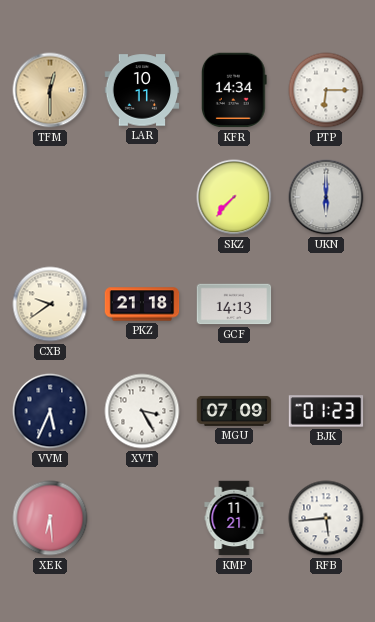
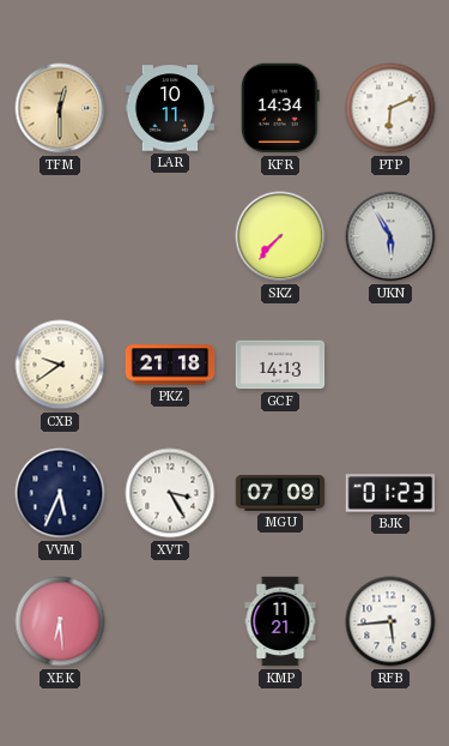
PTP: 6:15 -> 6:11
UKN: 6:00 -> 5:55
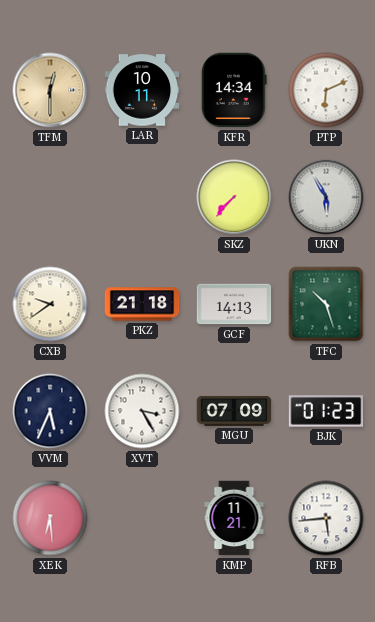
TFC: none -> 10:27
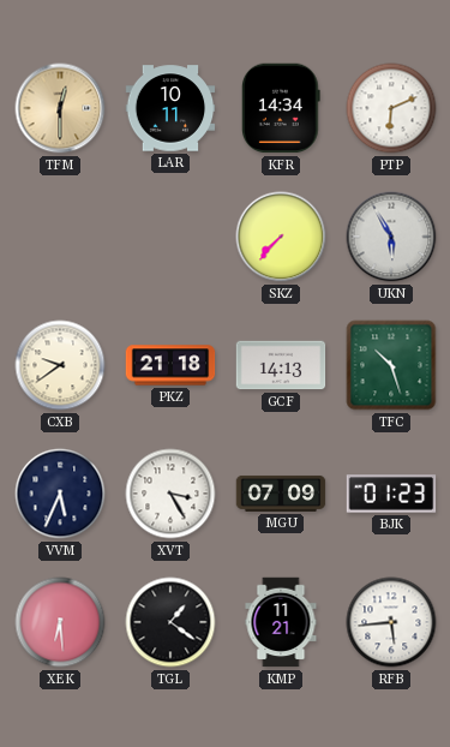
TGL: none -> 1:21
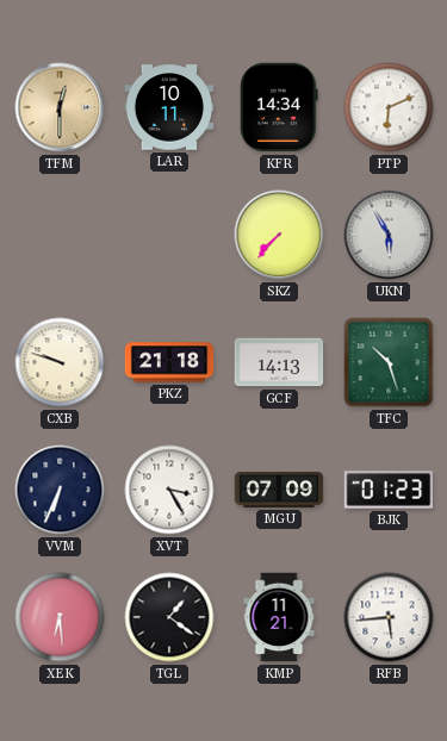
CXB: 9:39 -> 9:48
VVM: 5:34 -> 6:34
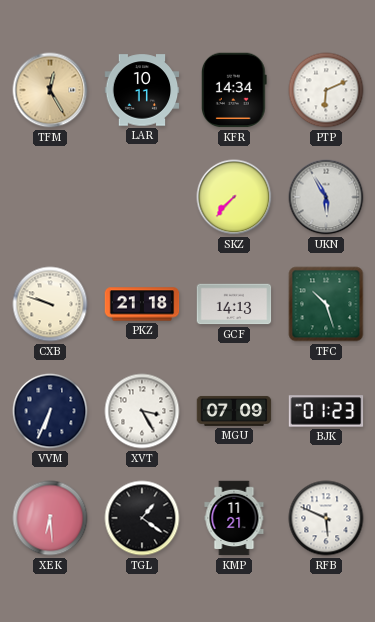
TFM: 12:30 -> 12:25
RFB: 5:44 -> 5:49
